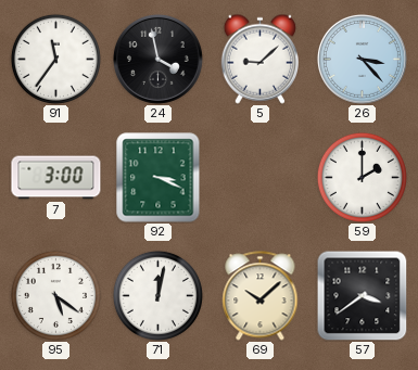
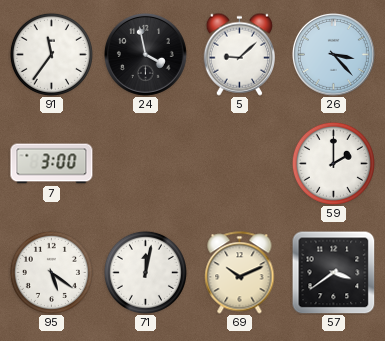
92: 3:19 -> none
69: 10:08 -> 10:11
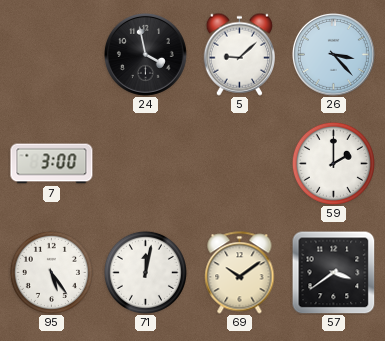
91: 11:36 -> none
95: 5:21 -> 5:24
69: 10:11 -> 10:09
